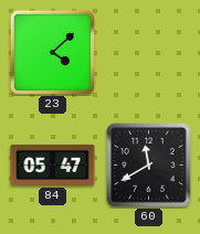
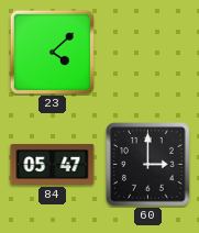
60: 11:40 -> 3:00
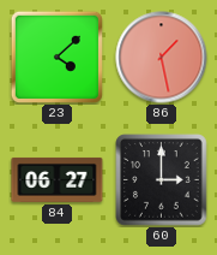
86: none -> 1:28
84: 05:47 -> 06:27
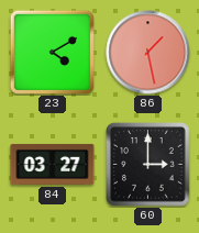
23: 4:08 -> 4:10
84: 06:27 -> 03:27
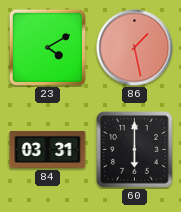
84: 03:27 -> 03:31
60: 3:00 -> 6:00
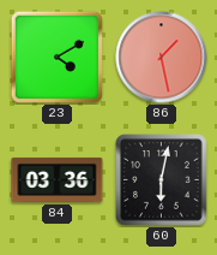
84: 03:31 -> 03:36
60: 6:00 -> 6:02
